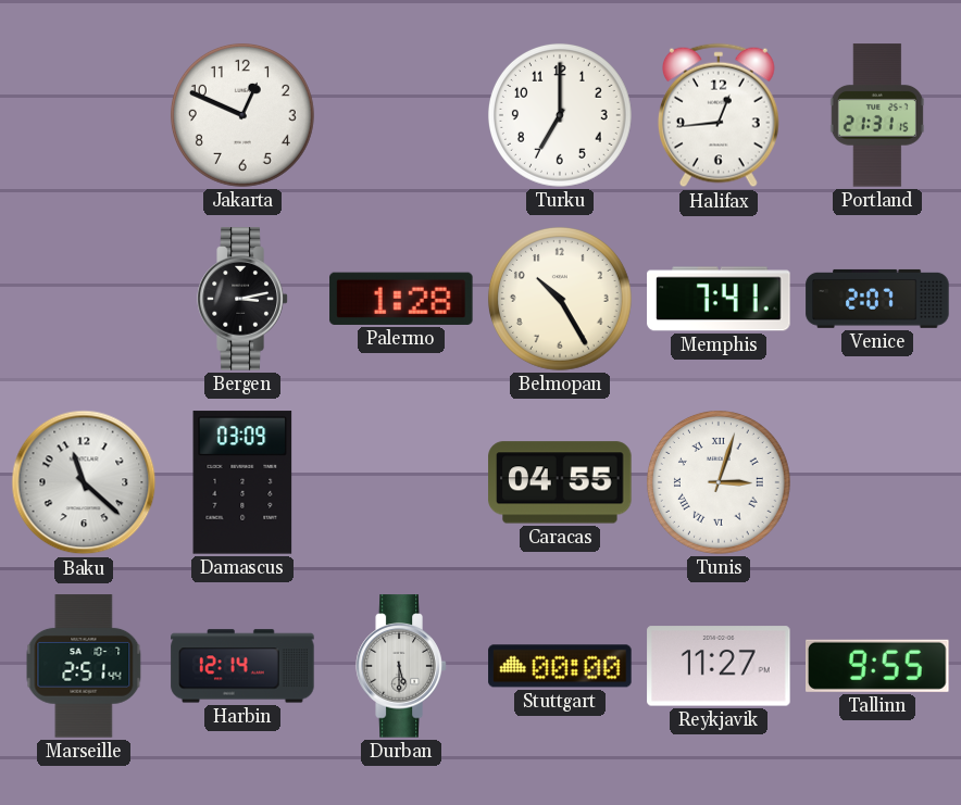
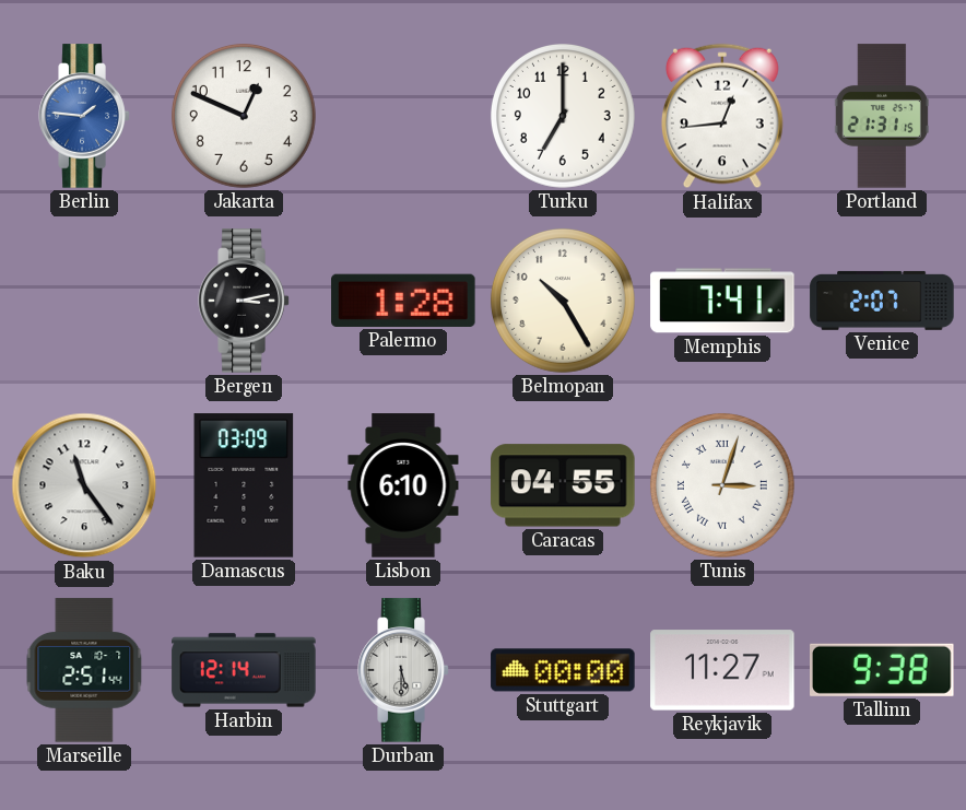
Berlin: none -> 1:46
Baku: 11:22 -> 11:24
Lisbon: none -> 6:10
Tallinn: 9:55 -> 9:38
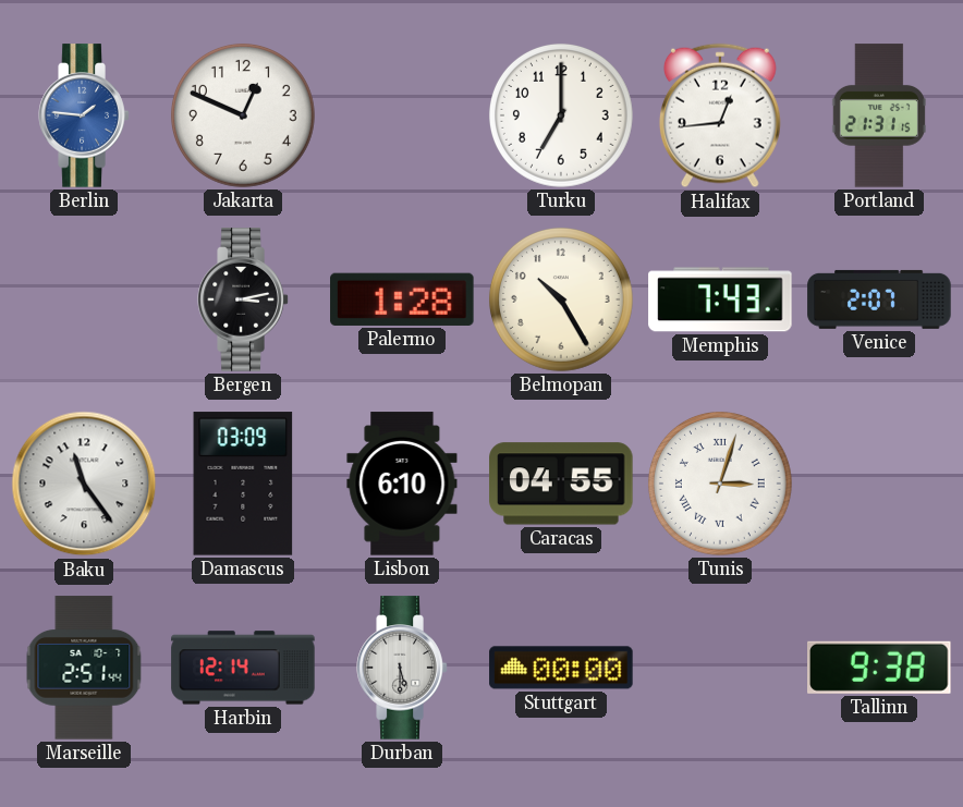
Memphis: 7:41 -> 7:43
Reykjavik: 11:27 -> none
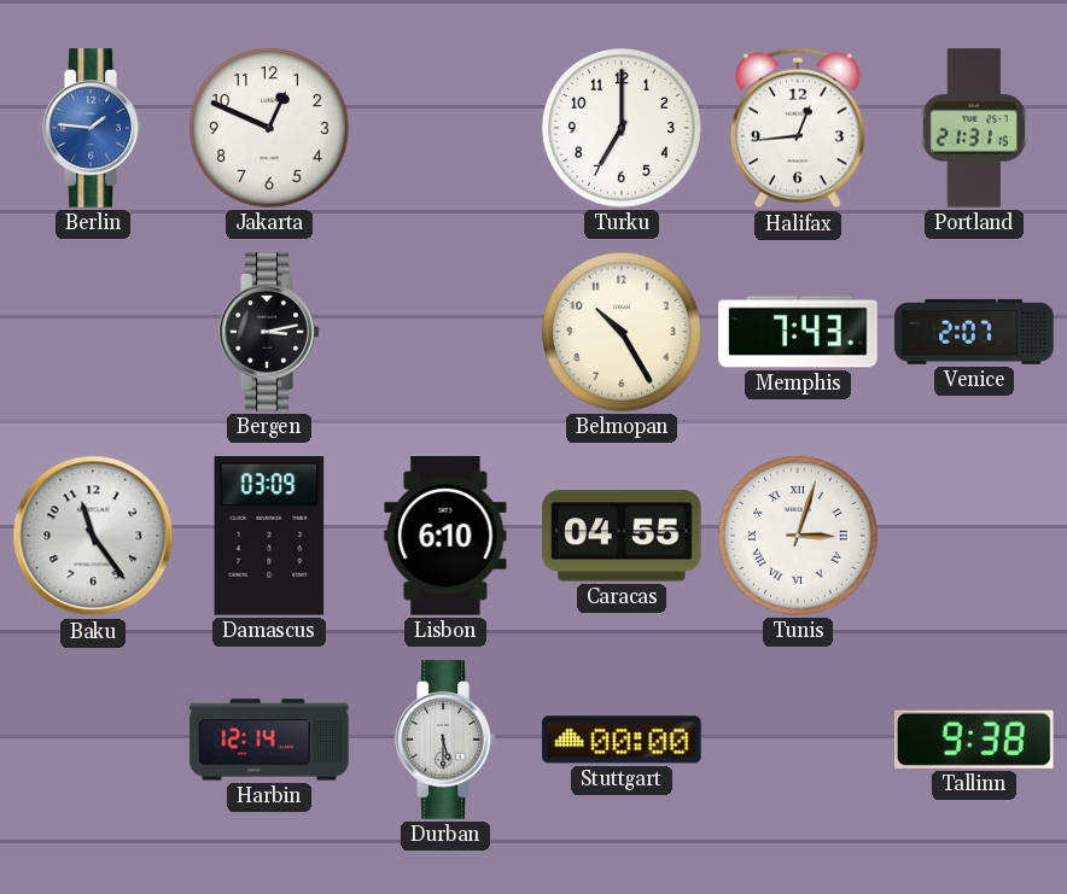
Palermo: 1:28 -> none
Marseille: 2:51 -> none
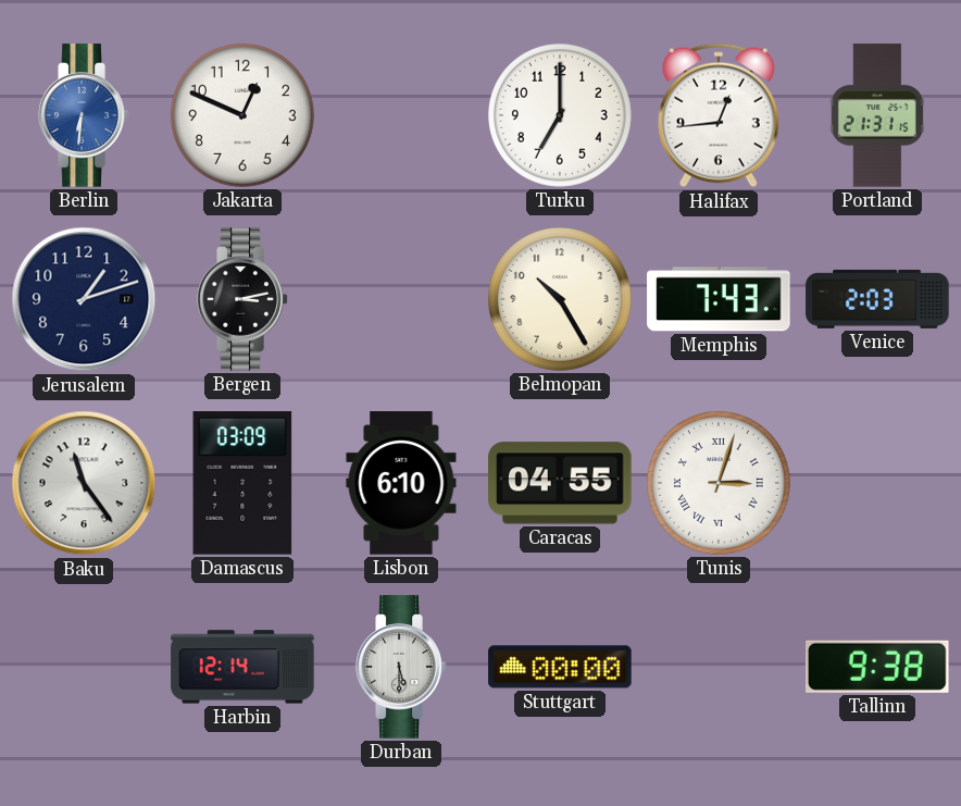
Berlin: 1:46 -> 6:31
Jerusalem: none -> 1:12
Venice: 2:07 -> 2:03
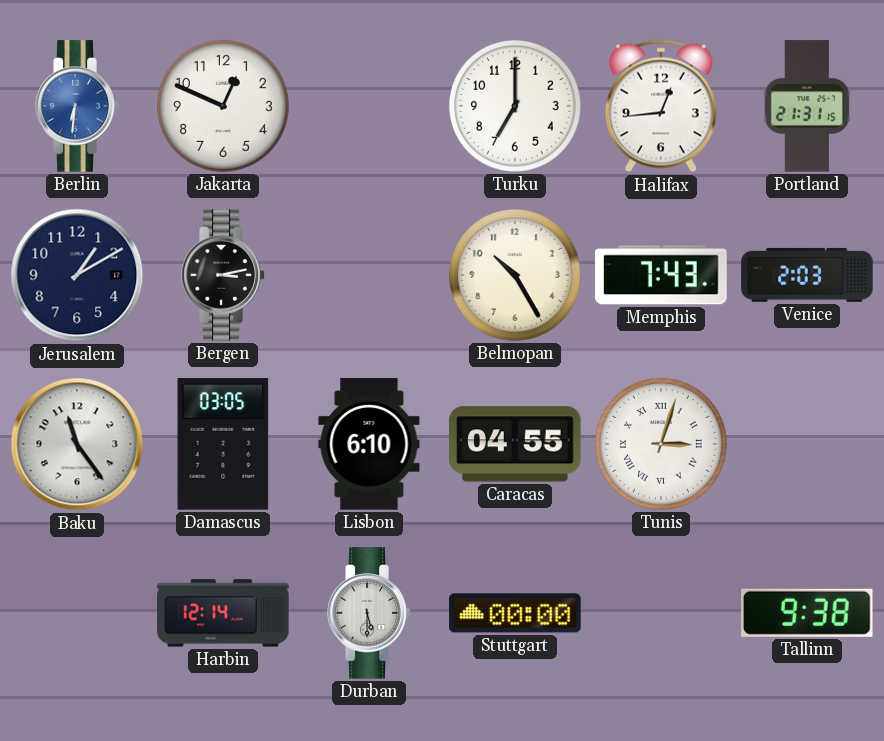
Jerusalem: 1:12 -> 1:10
Damascus: 03:09 -> 03:05
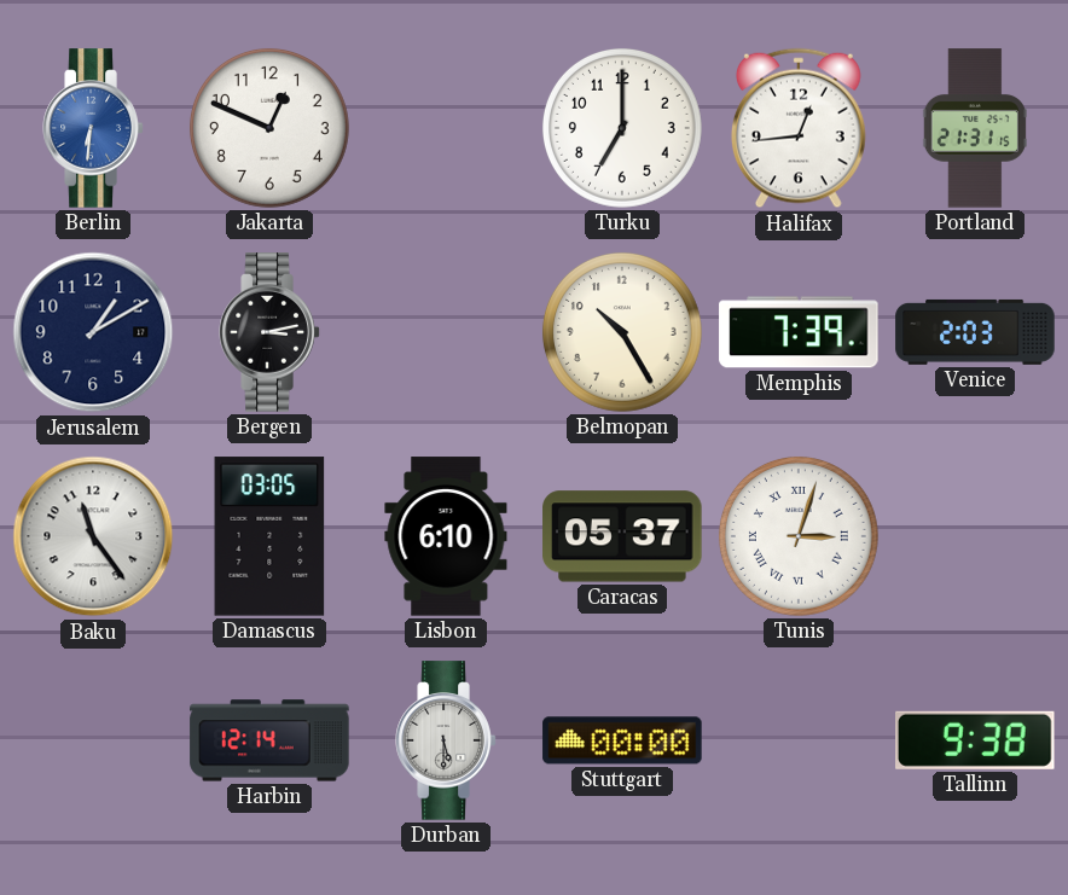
Memphis: 7:43 -> 7:39
Caracas: 04:55 -> 05:37
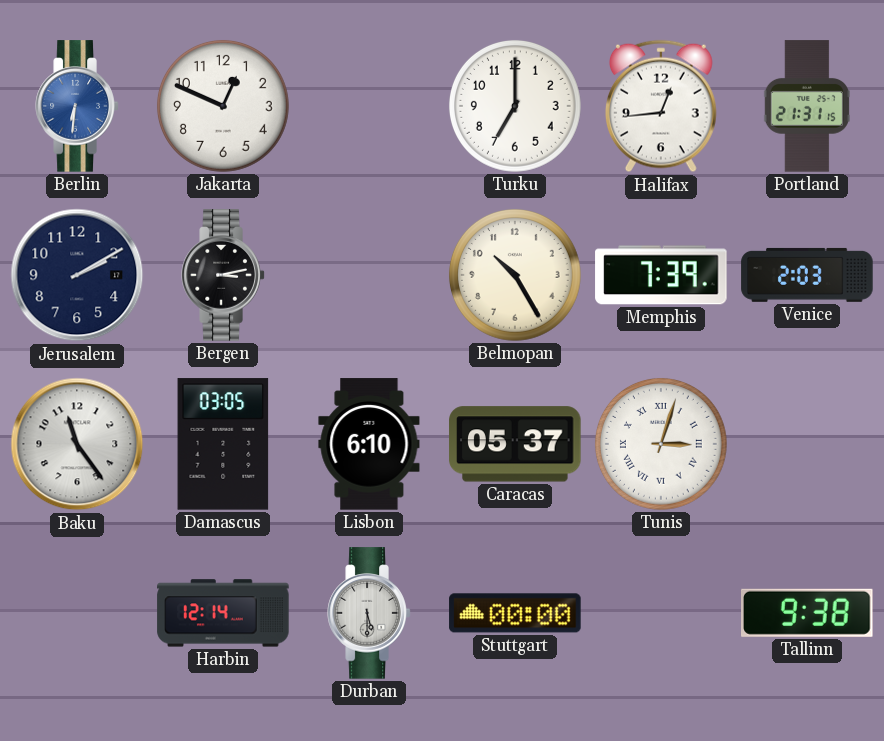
Jerusalem: 1:10 -> 2:10
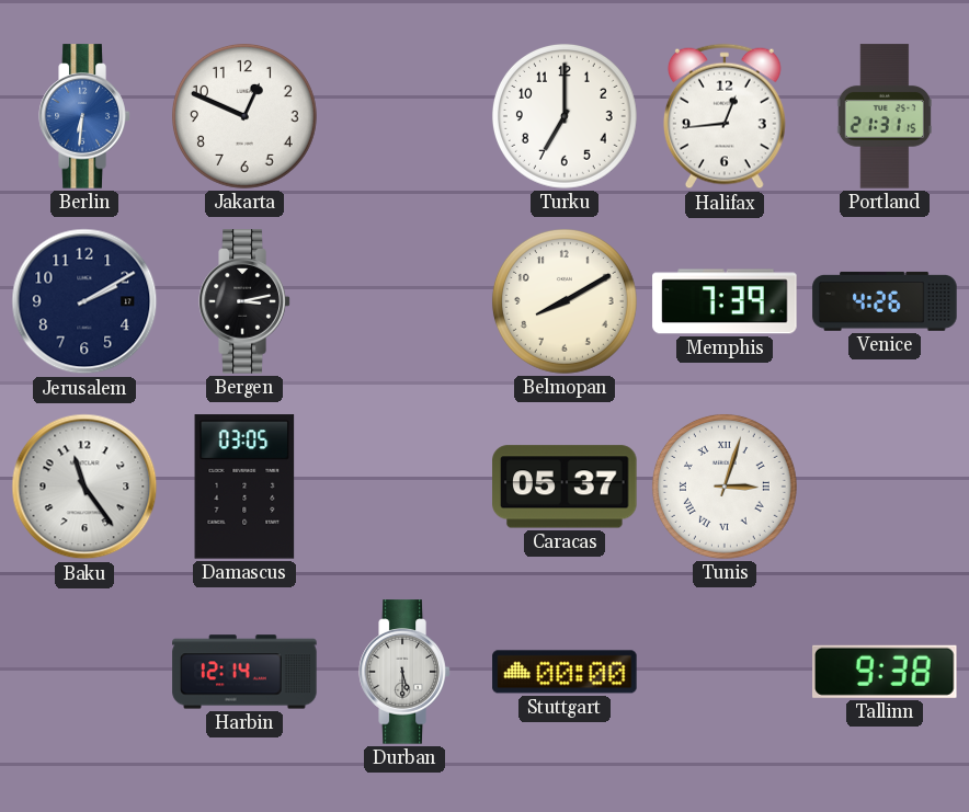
Belmopan: 10:25 -> 8:10
Venice: 2:03 -> 4:26
Lisbon: 6:10 -> none
